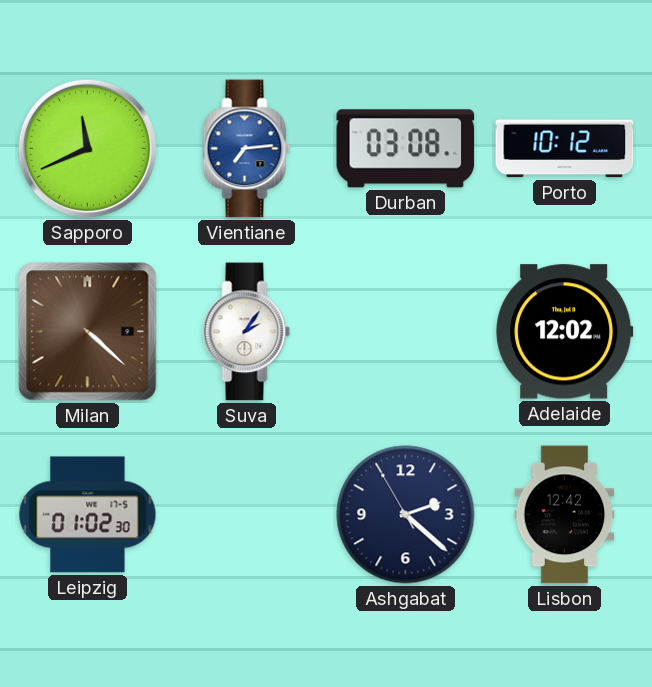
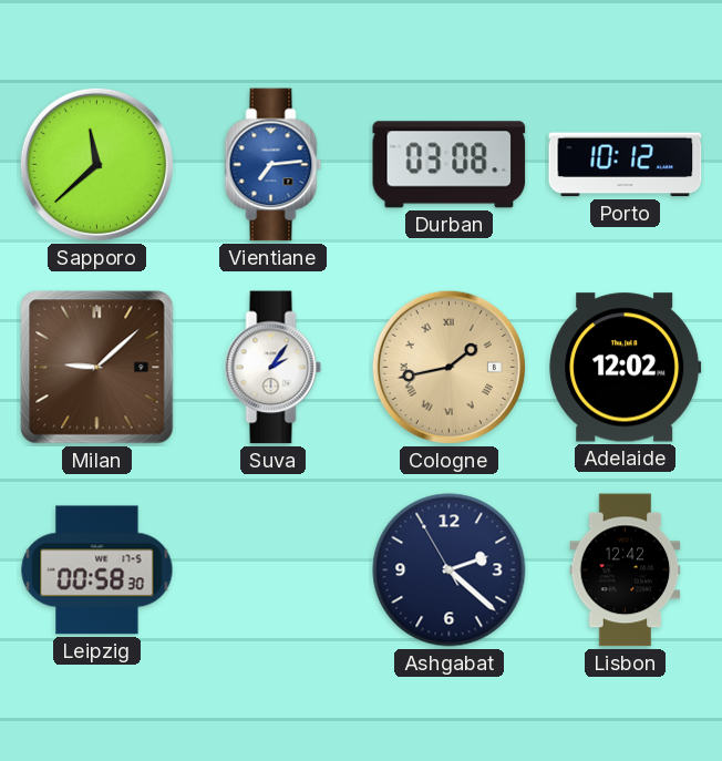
Sapporo: 11:41 -> 11:38
Milan: 4:22 -> 9:08
Cologne: none -> 1:43
Leipzig: 01:02 -> 00:58
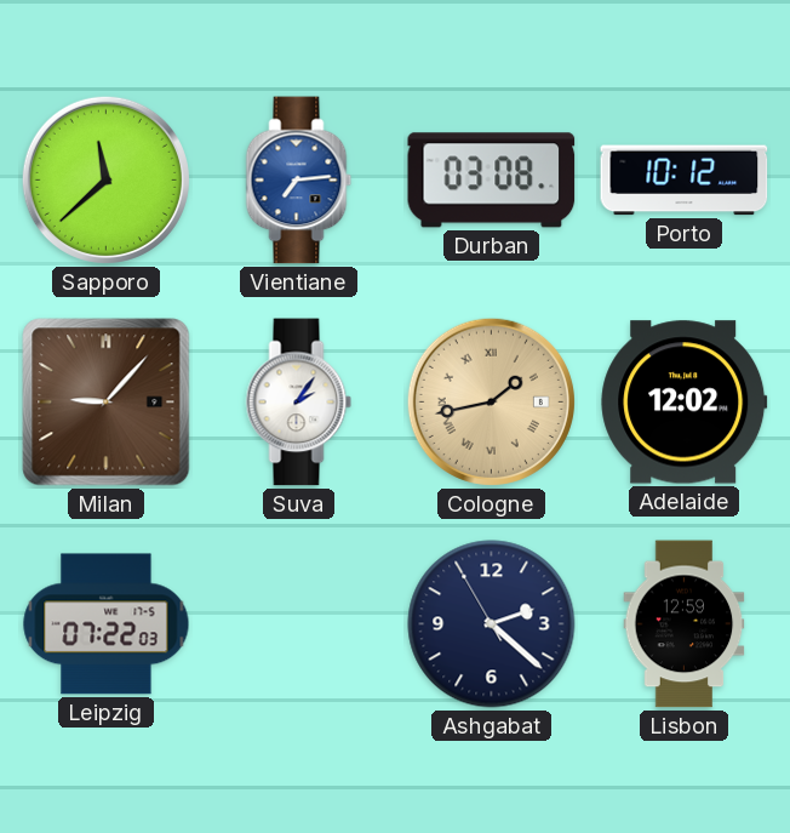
Milan: 9:08 -> 9:07
Leipzig: 00:58 -> 07:22
Lisbon: 12:42 -> 12:59
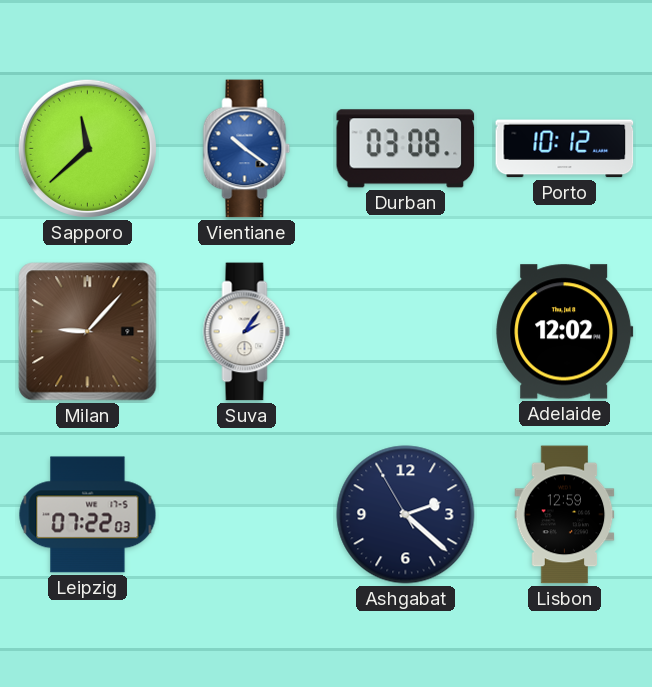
Vientiane: 7:14 -> 10:21
Cologne: 1:43 -> none
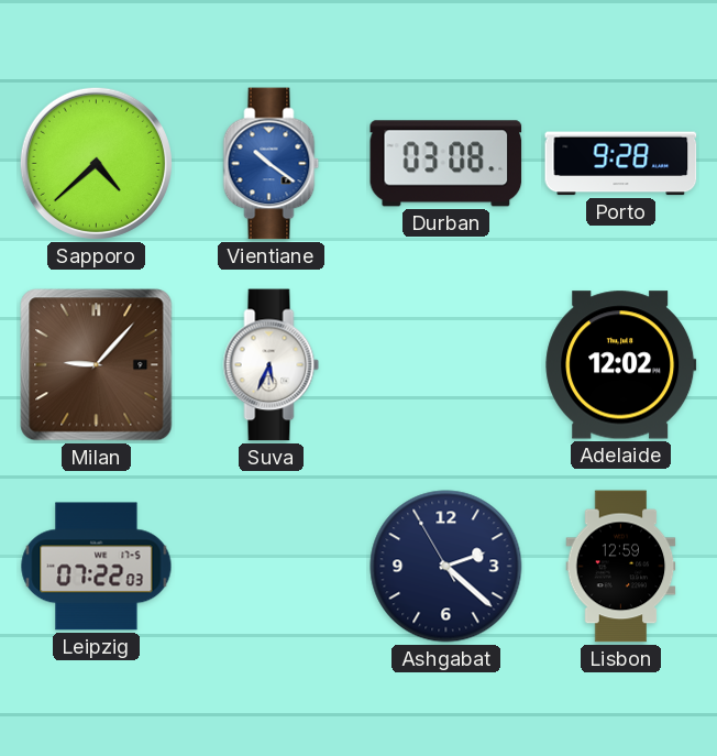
Sapporo: 11:38 -> 4:38
Porto: 10:12 -> 9:28
Suva: 2:06 -> 5:34
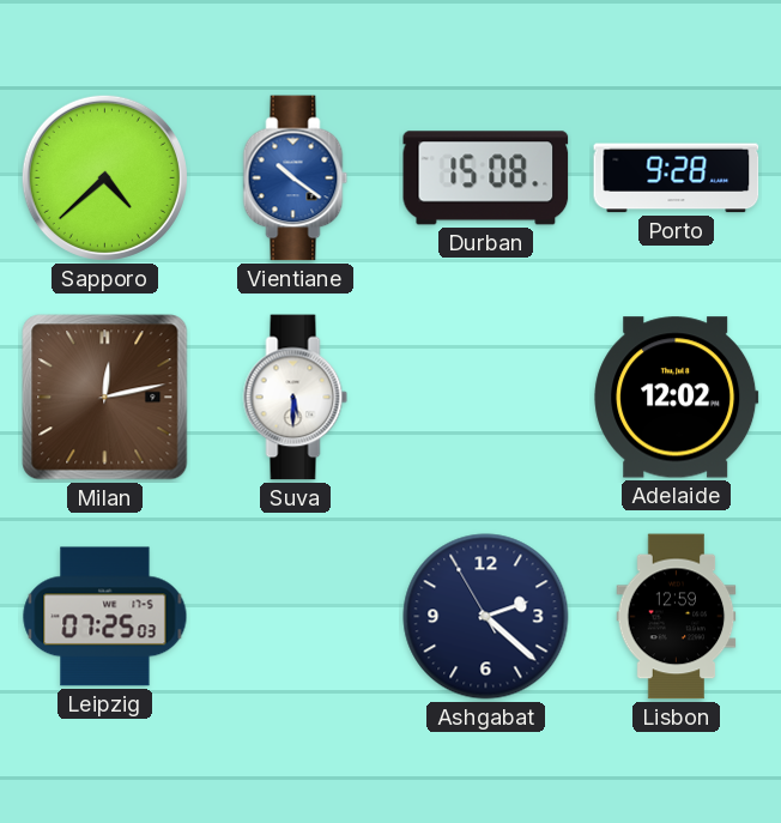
Durban: 03:08 -> 15:08
Milan: 9:07 -> 12:13
Suva: 5:34 -> 5:30
Leipzig: 07:22 -> 07:25
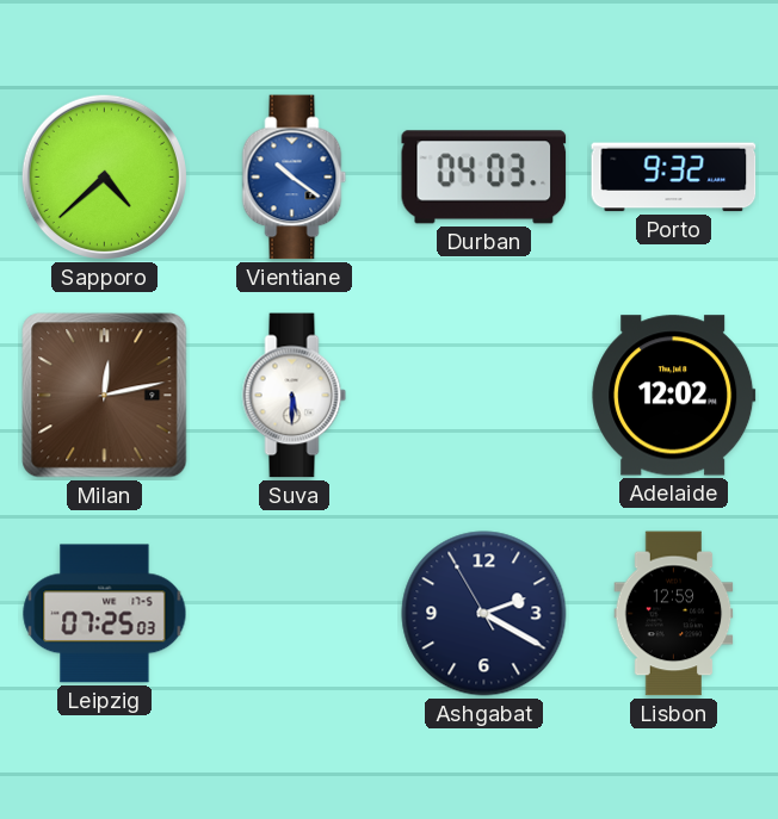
Durban: 15:08 -> 04:03
Porto: 9:28 -> 9:32
Ashgabat: 2:21 -> 2:19
